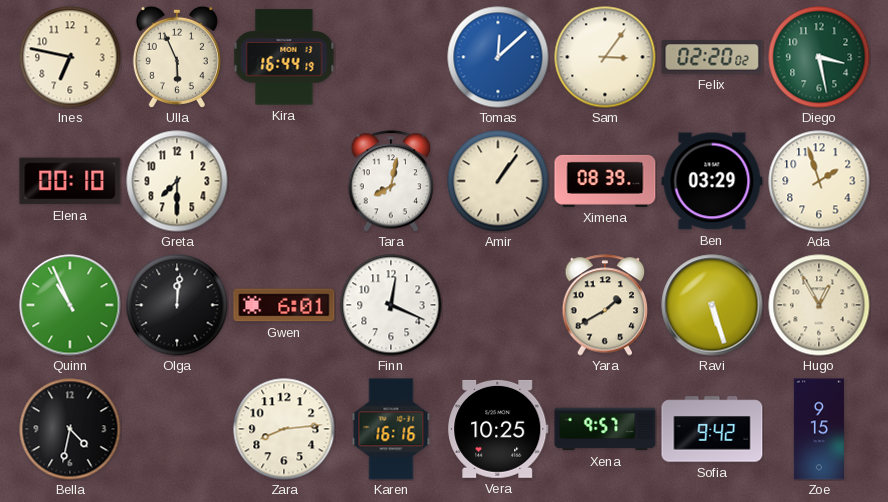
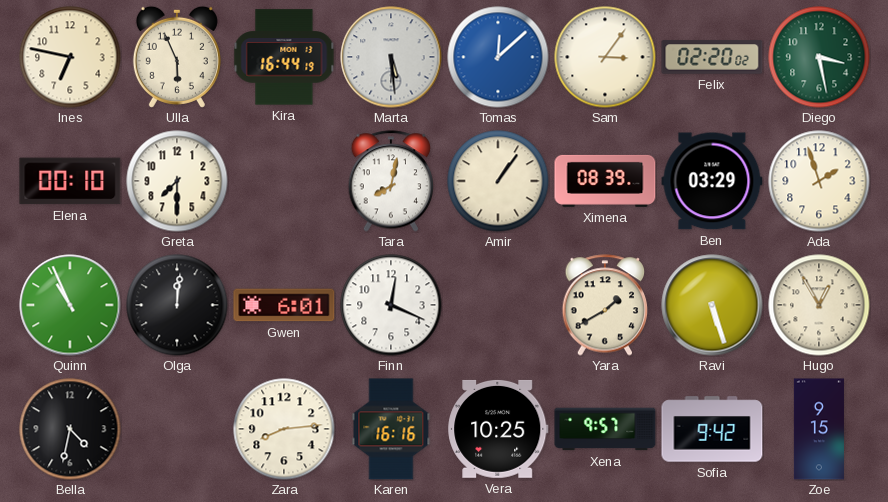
Marta: none -> 5:29
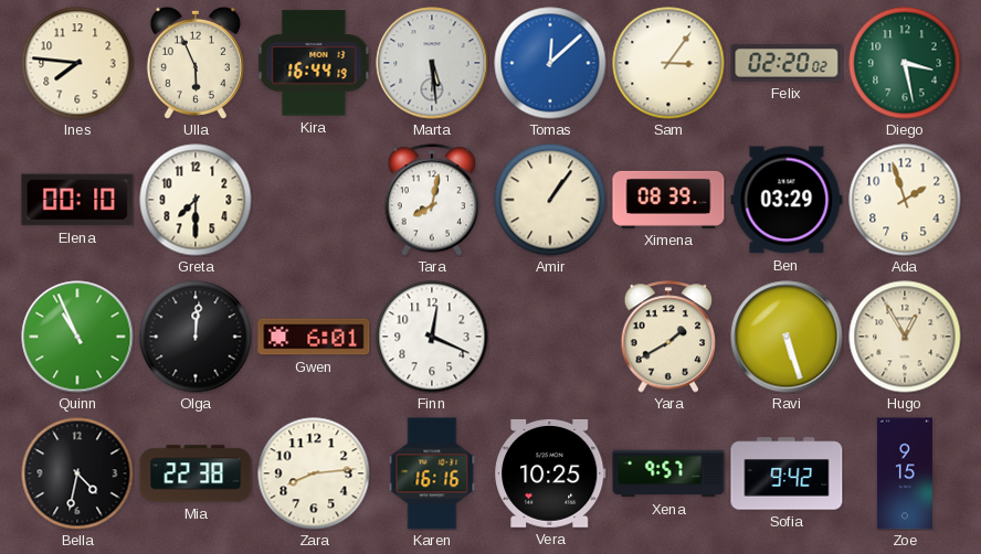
Ines: 6:47 -> 7:46
Mia: none -> 22:38
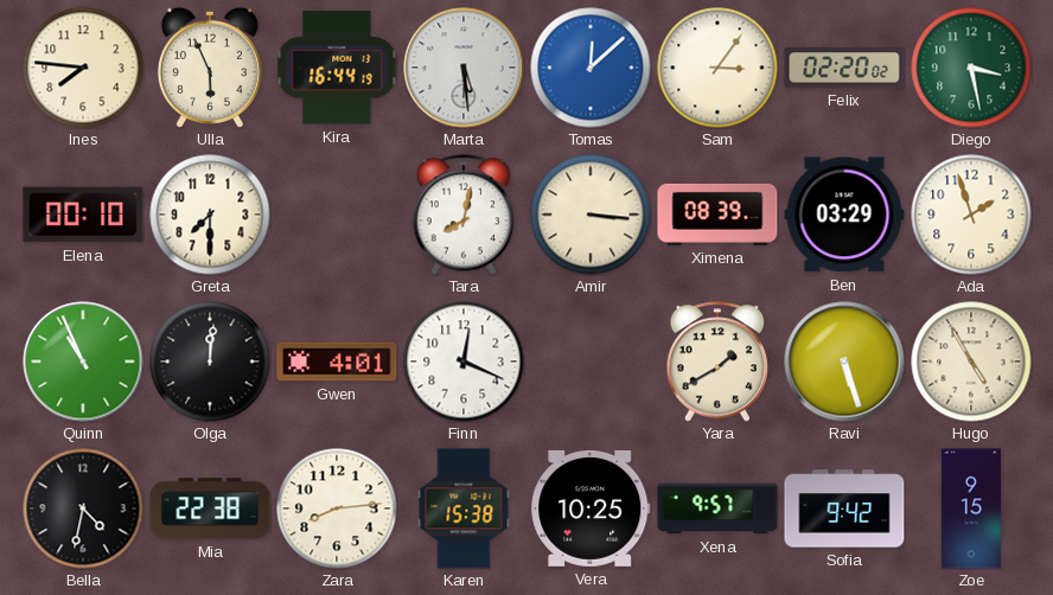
Amir: 1:06 -> 3:16
Gwen: 6:01 -> 4:01
Hugo: 12:55 -> 4:55
Karen: 16:16 -> 15:38
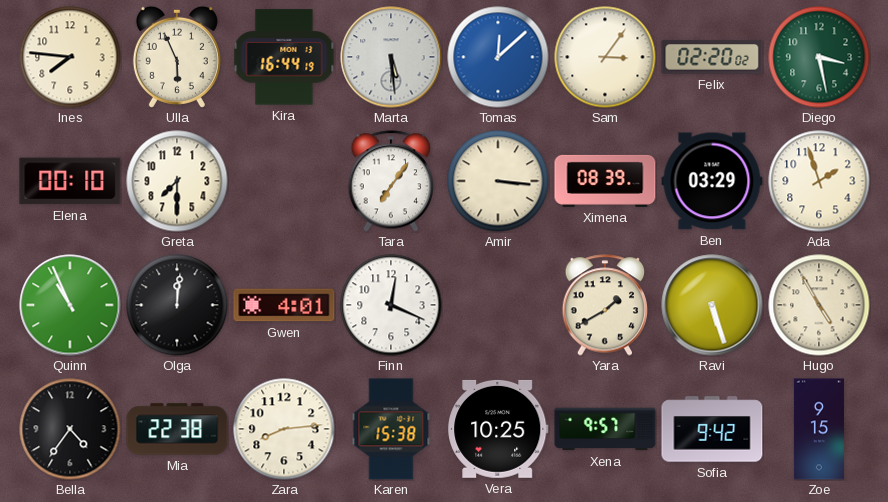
Tara: 8:02 -> 7:06
Bella: 4:32 -> 4:36
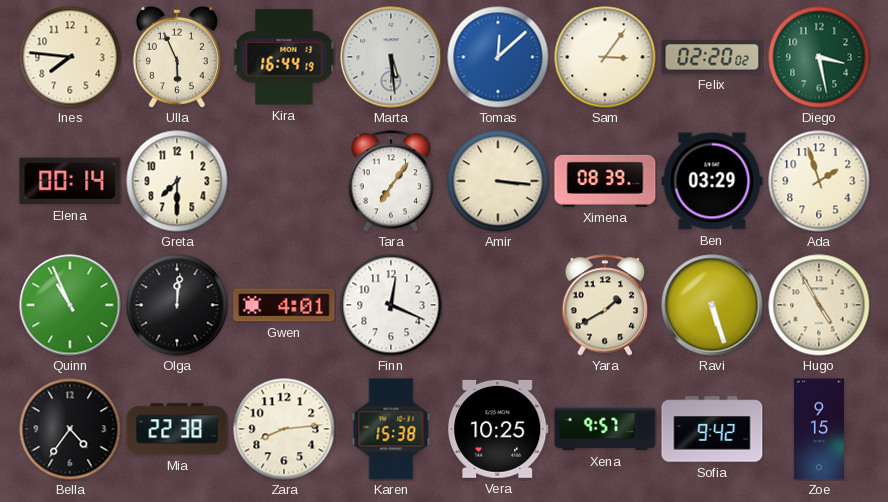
Elena: 00:10 -> 00:14
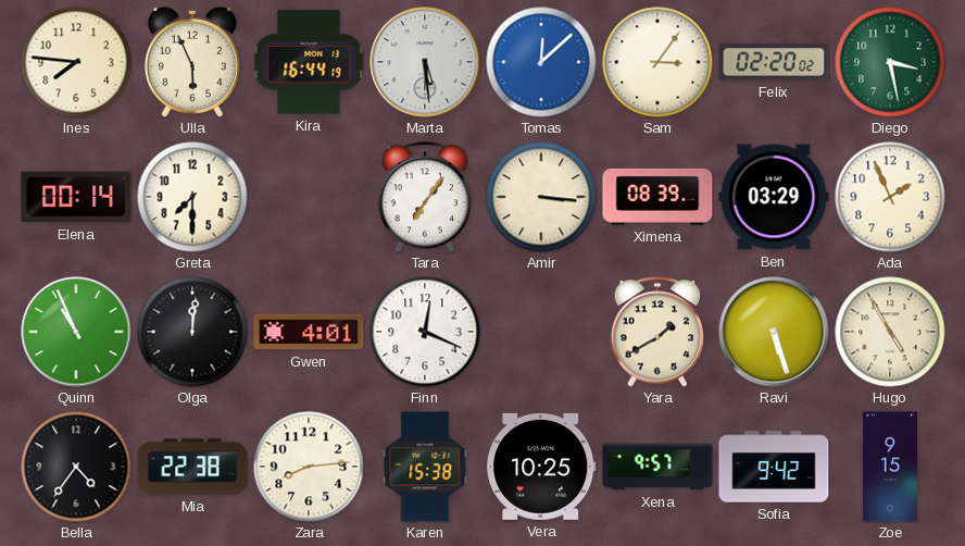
Ada: 1:57 -> 1:56
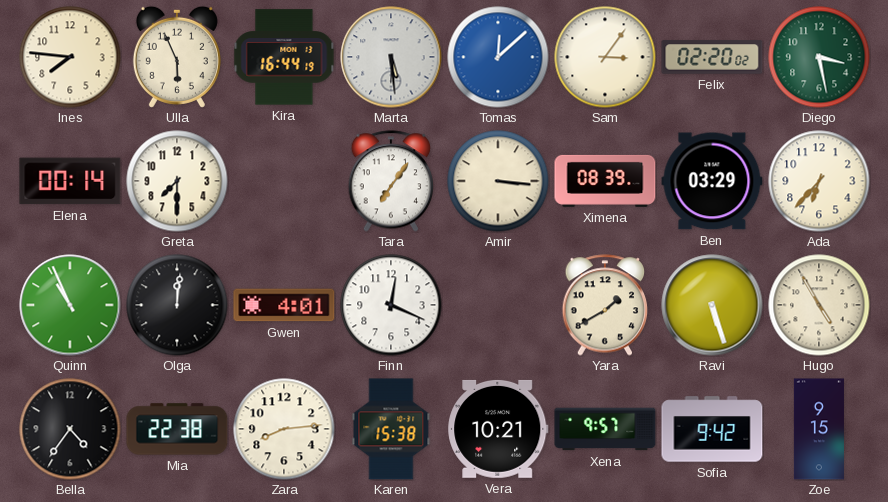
Ada: 1:56 -> 6:37
Vera: 10:25 -> 10:21
